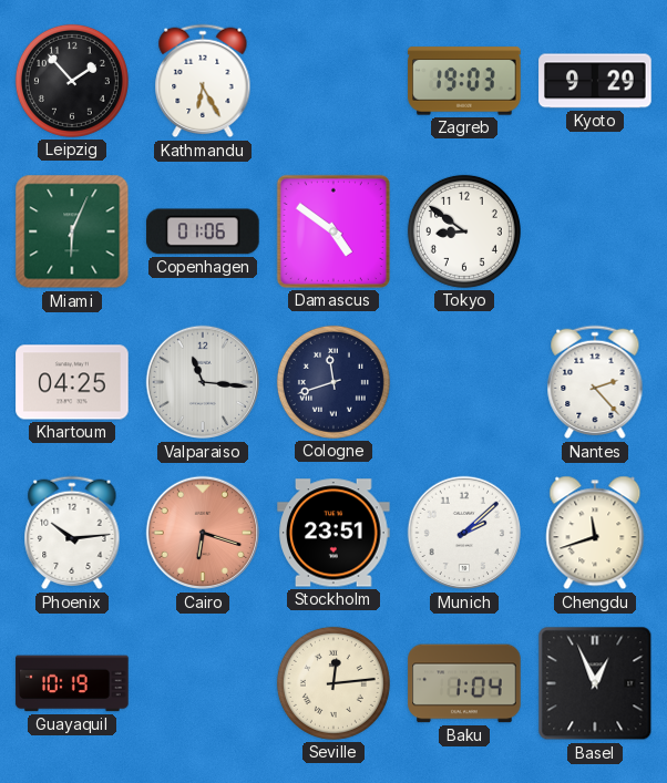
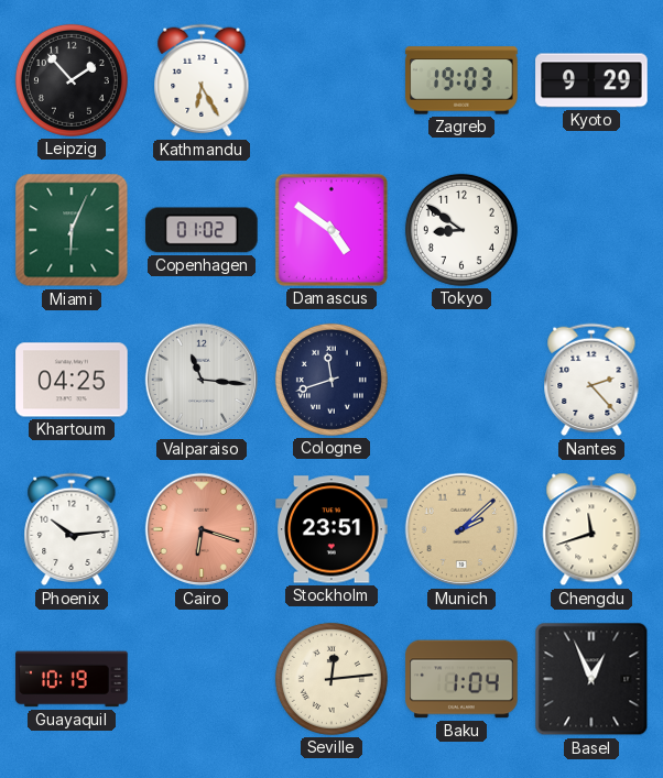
Copenhagen: 01:06 -> 01:02
Munich dial: white -> champagne
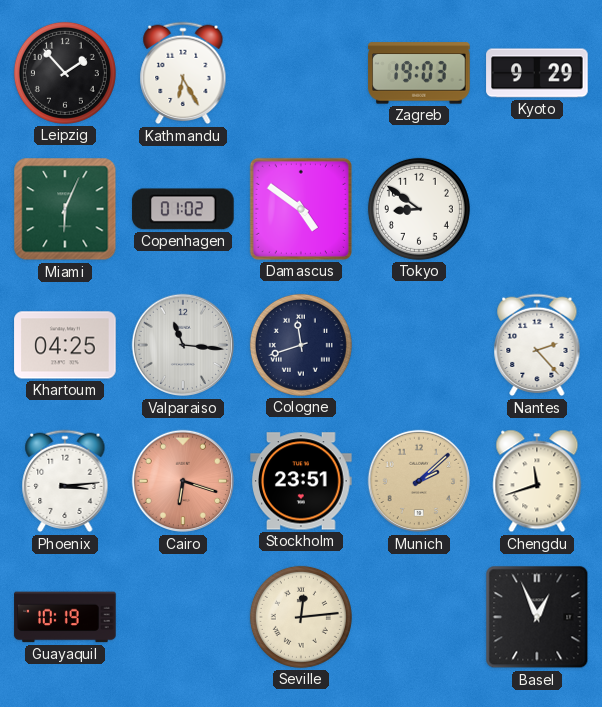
Phoenix: 10:14 -> 3:14
Baku: 1:04 -> none
